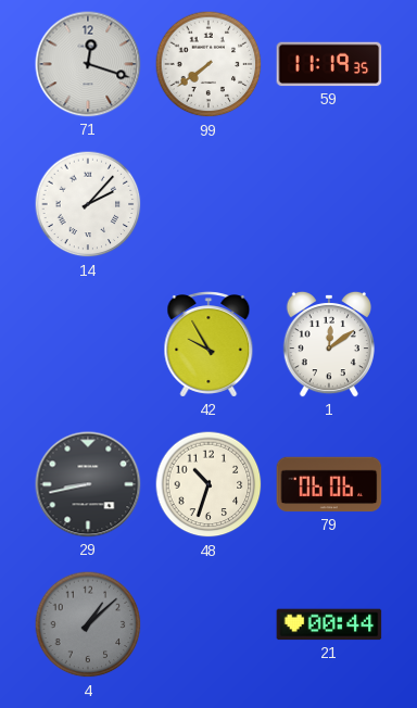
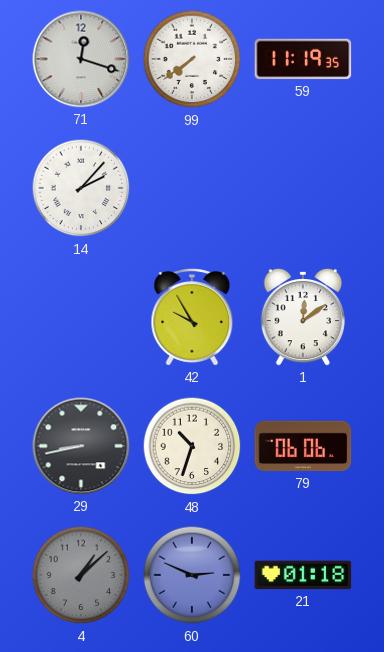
60: none -> 2:49
21: 00:44 -> 01:18
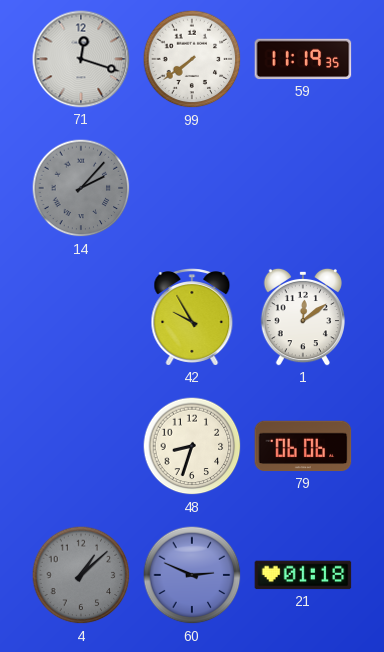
14 dial: white -> grey
29: 8:43 -> none
48: 10:33 -> 8:33
